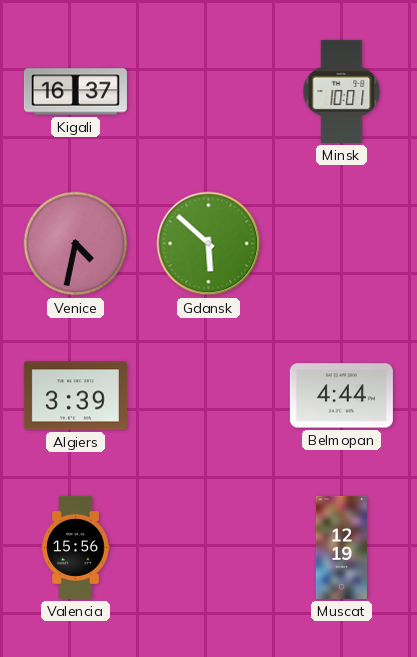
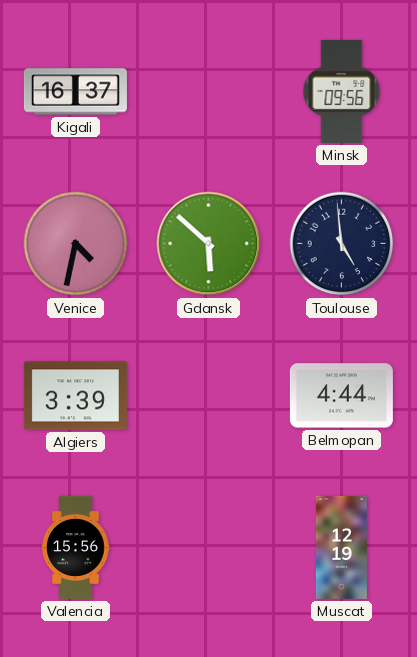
Minsk: 10:01 -> 09:56
Toulouse: none -> 4:59
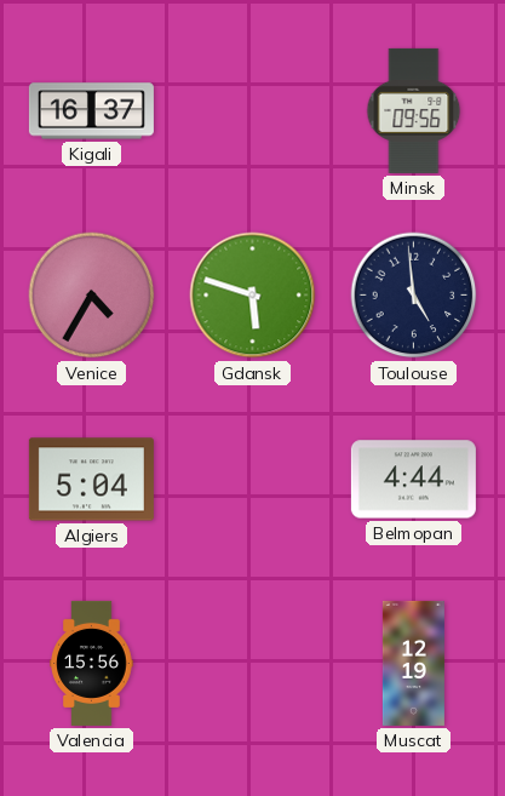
Venice: 4:32 -> 4:35
Gdansk: 5:52 -> 5:48
Algiers: 3:39 -> 5:04
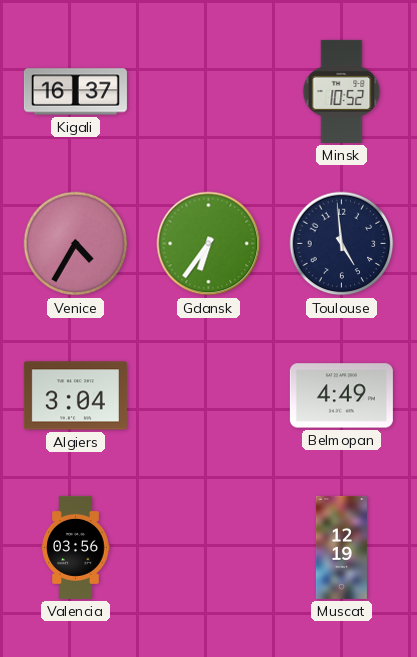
Minsk: 09:56 -> 10:52
Gdansk: 5:48 -> 6:36
Algiers: 5:04 -> 3:04
Belmopan: 4:44 -> 4:49
Valencia: 15:56 -> 03:56
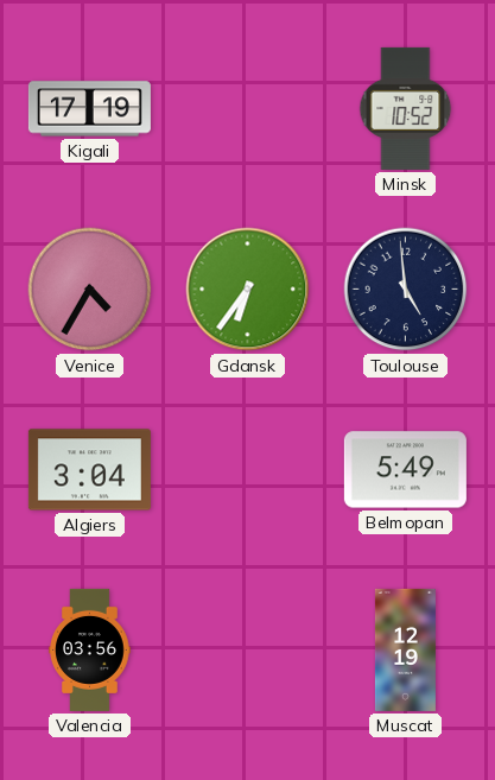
Kigali: 16:37 -> 17:19
Belmopan: 4:49 -> 5:49
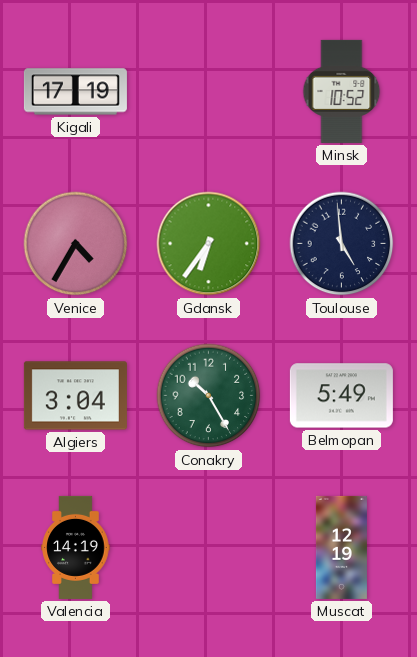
Conakry: none -> 10:25
Valencia: 03:56 -> 14:19
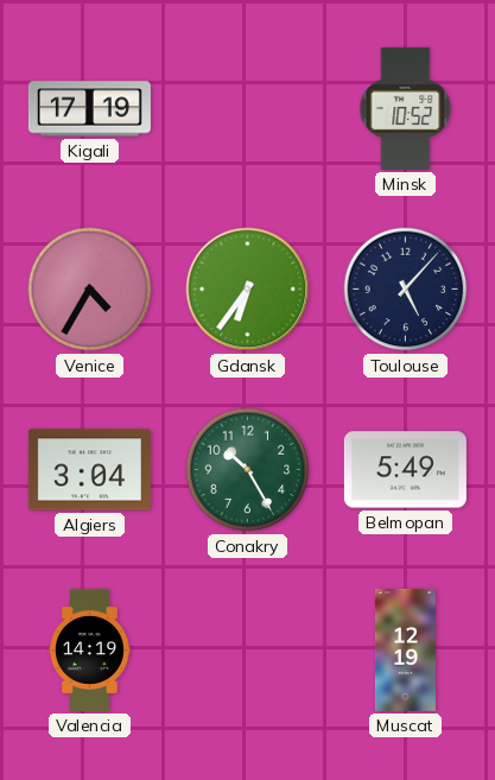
Toulouse: 4:59 -> 5:07
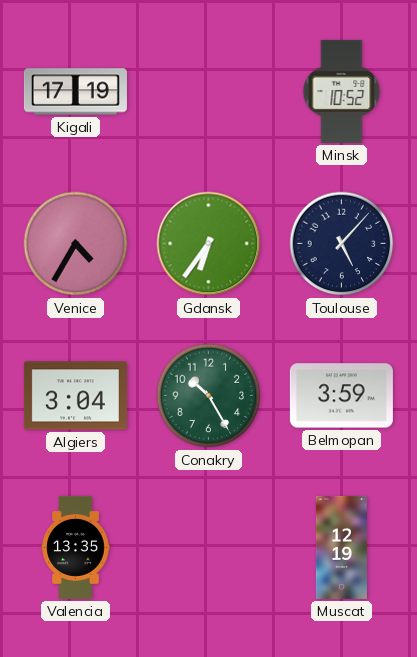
Belmopan: 5:49 -> 3:59
Valencia: 14:19 -> 13:35
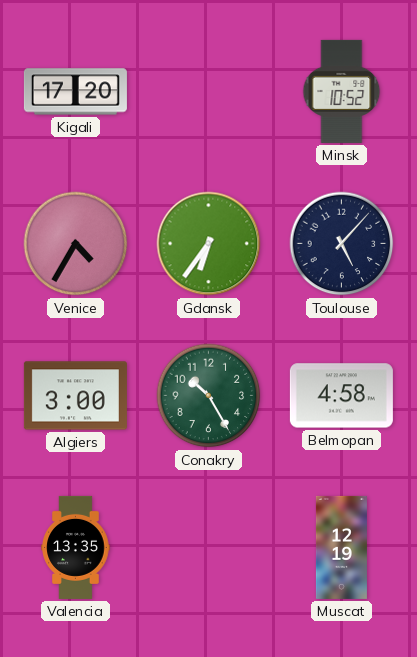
Kigali: 17:19 -> 17:20
Algiers: 3:04 -> 3:00
Belmopan: 3:59 -> 4:58
